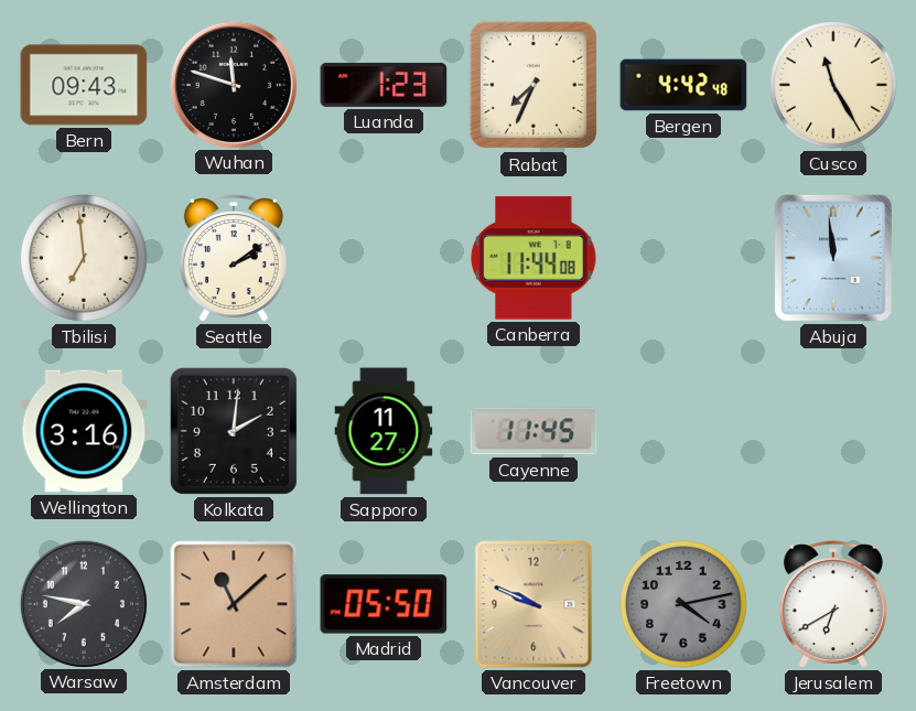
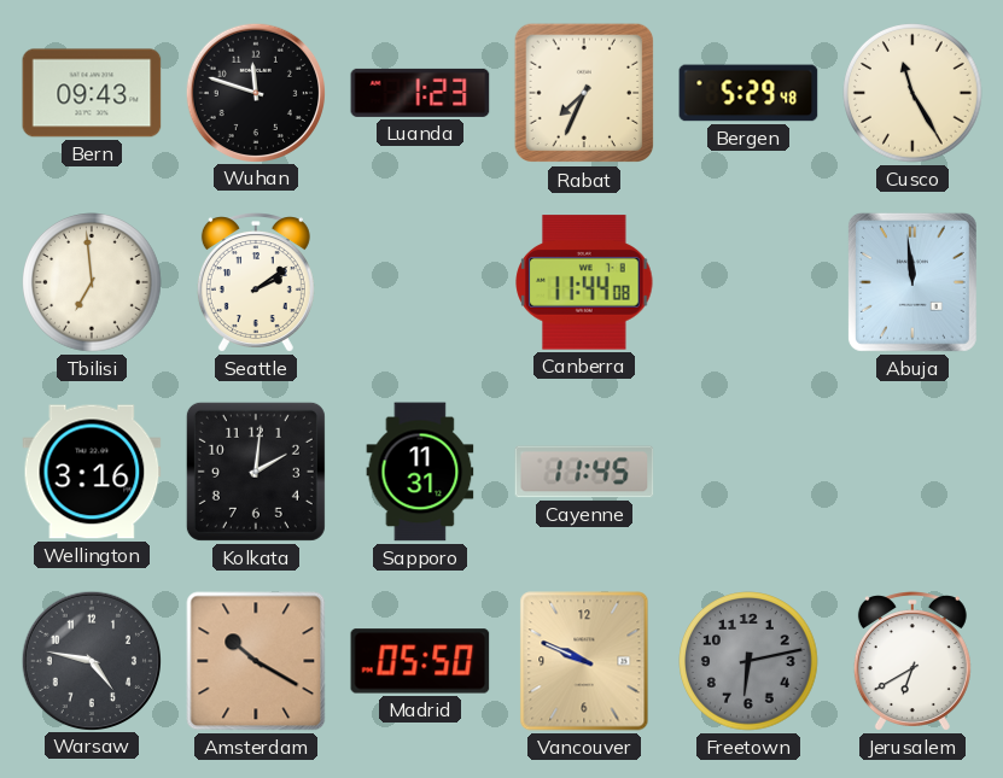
Bergen: 4:42 -> 5:29
Sapporo: 11:27 -> 11:31
Warsaw: 7:47 -> 4:47
Amsterdam: 11:08 -> 10:20
Freetown: 4:13 -> 6:13
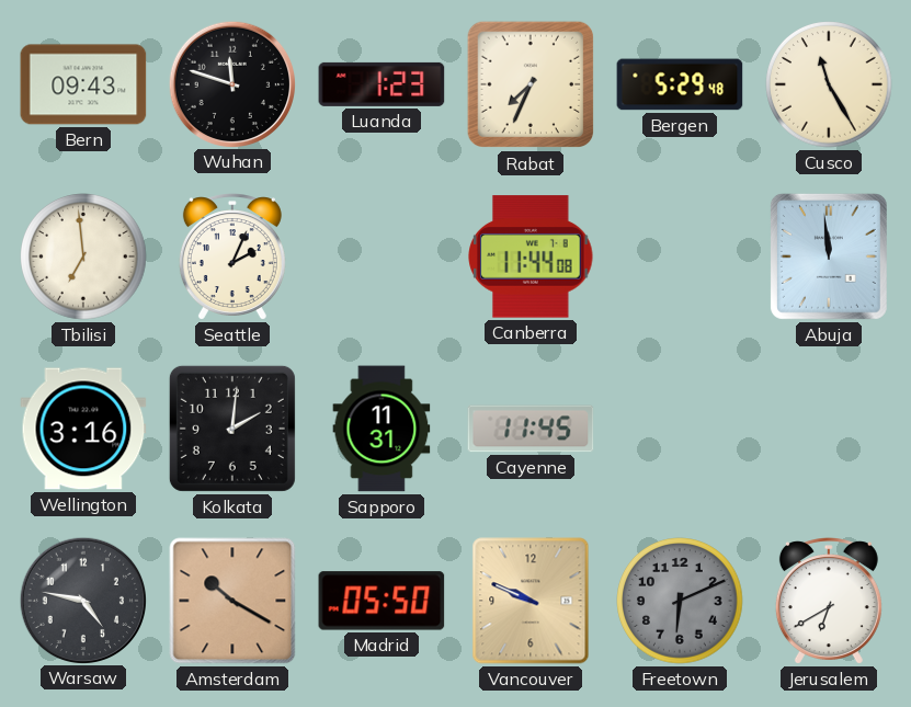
Seattle: 2:09 -> 2:04
Freetown: 6:13 -> 6:11
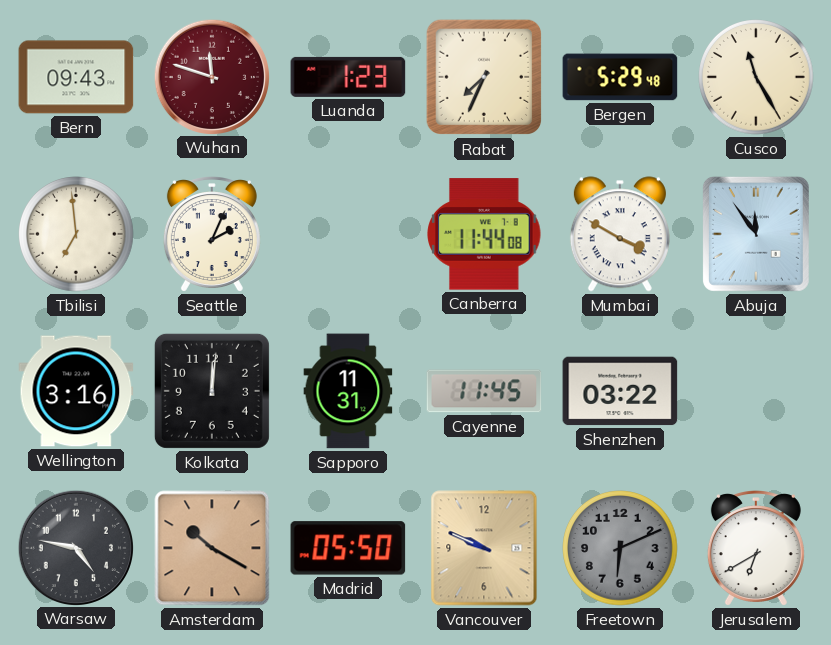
Wuhan dial: black -> burgundy
Mumbai: none -> 3:50
Abuja: 11:59 -> 11:54
Kolkata: 2:01 -> 12:01
Shenzhen: none -> 03:22
